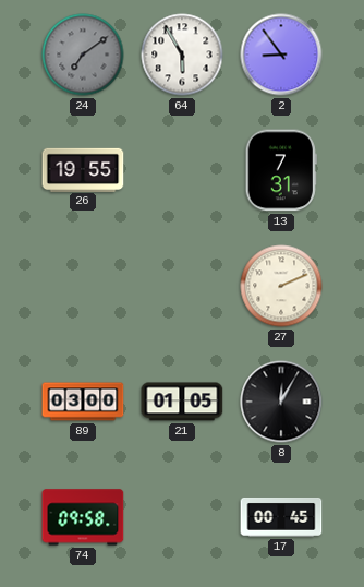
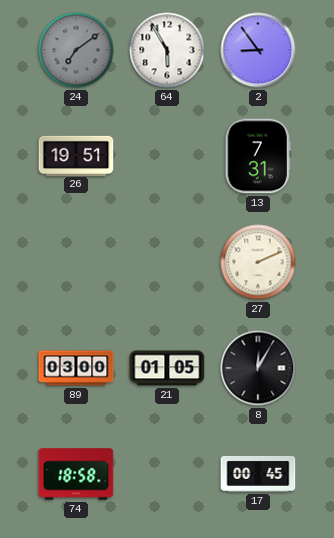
26: 19:55 -> 19:51
74: 09:58 -> 18:58
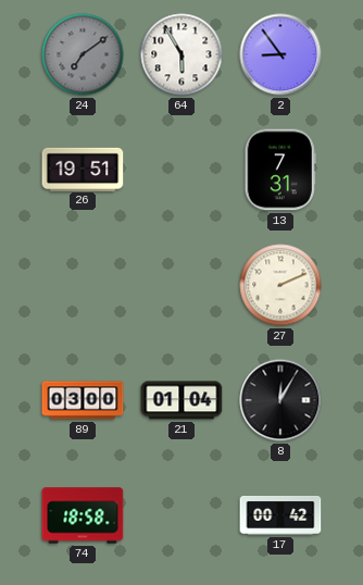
21: 01:05 -> 01:04
17: 00:45 -> 00:42
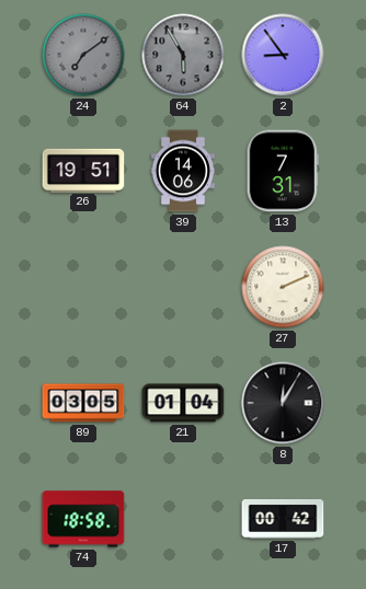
64 dial: white -> grey
39: none -> 14:06
89: 03:00 -> 03:05
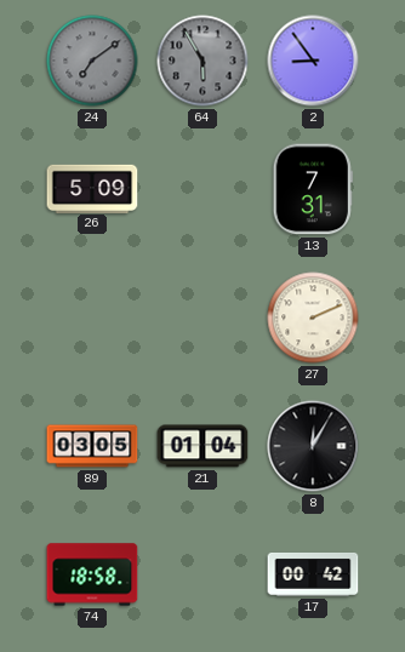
26: 19:51 -> 5:09
39: 14:06 -> none
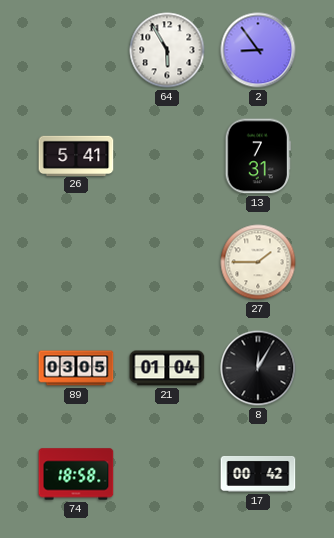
24: 7:09 -> none
64 dial: grey -> white
26: 5:09 -> 5:41
27: 2:11 -> 1:45
